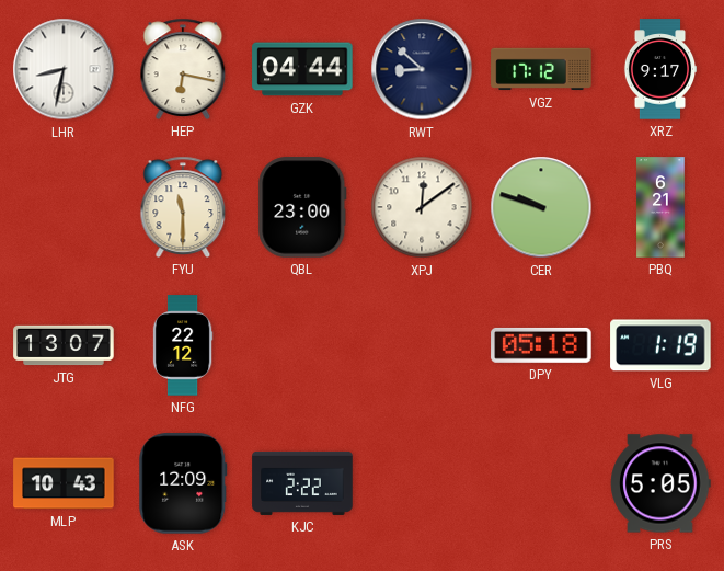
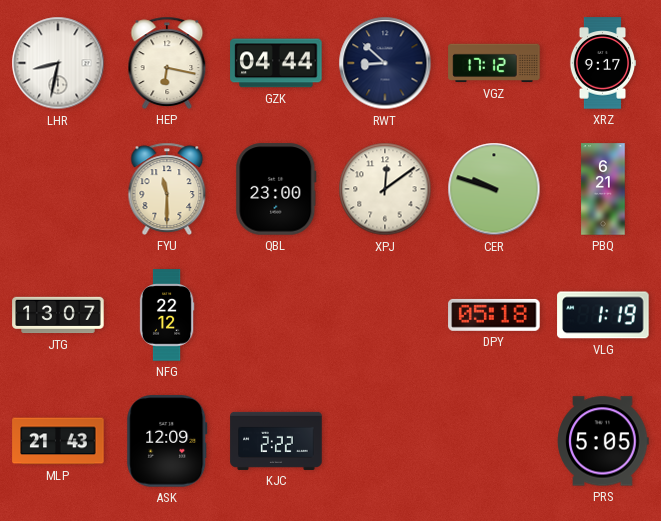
MLP: 10:43 -> 21:43
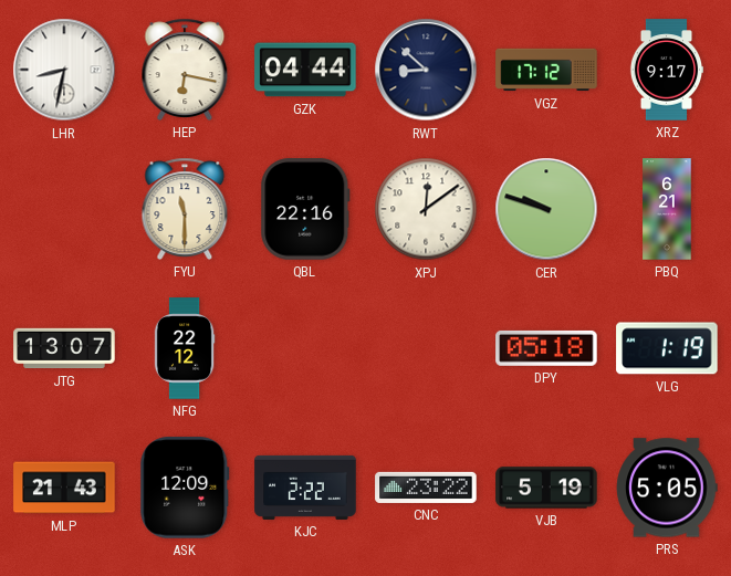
QBL: 23:00 -> 22:16
CNC: none -> 23:22
VJB: none -> 5:19
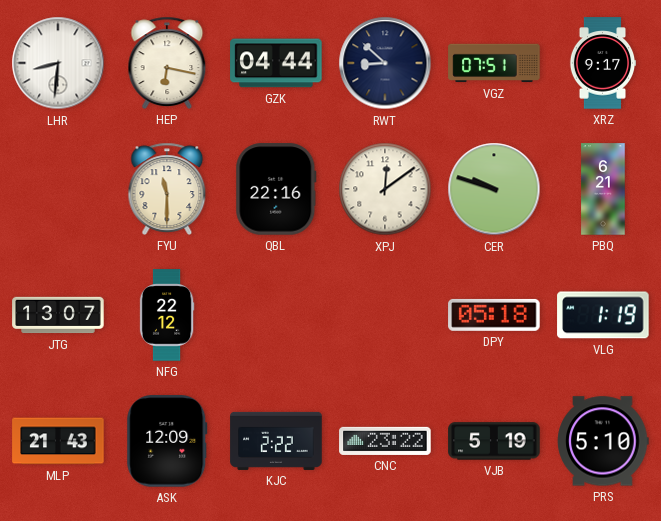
LHR: 8:32 -> 8:31
VGZ: 17:12 -> 07:51
PRS: 5:05 -> 5:10
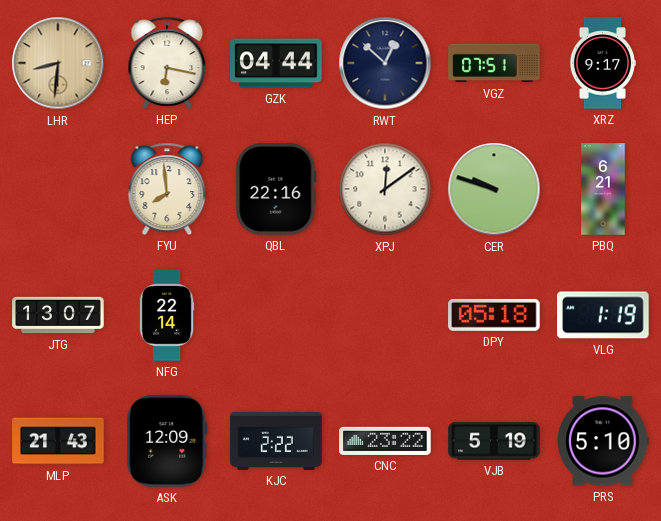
LHR dial: white -> champagne
RWT: 8:52 -> 12:52
FYU: 11:30 -> 7:59
NFG: 22:12 -> 22:14
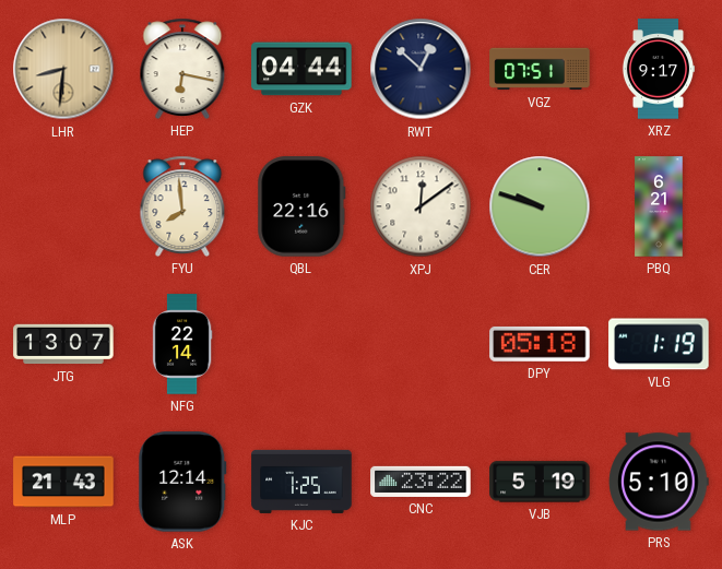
ASK: 12:09 -> 12:14
KJC: 2:22 -> 1:25
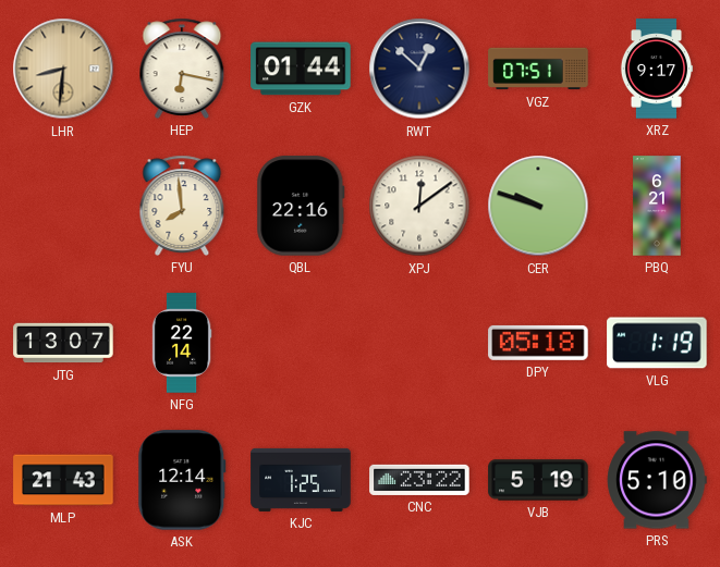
GZK: 04:44 -> 01:44
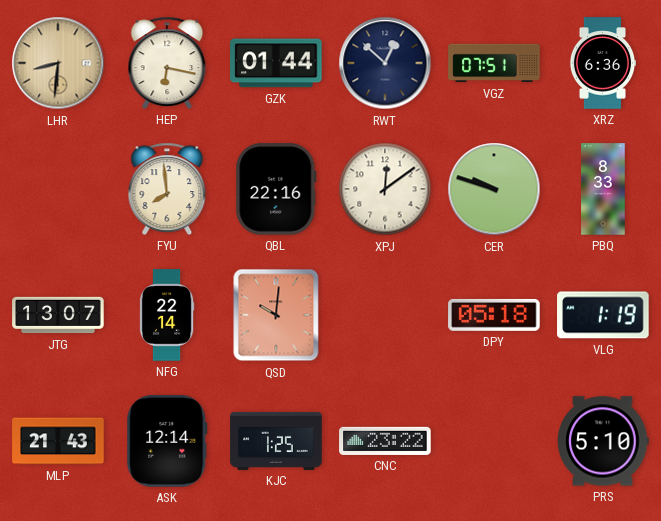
XRZ: 9:17 -> 6:36
PBQ: 6:21 -> 8:33
QSD: none -> 10:01
VJB: 5:19 -> none
